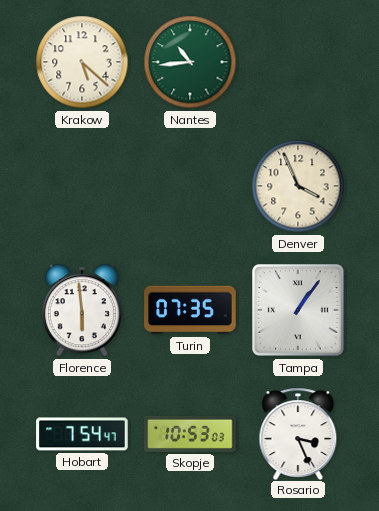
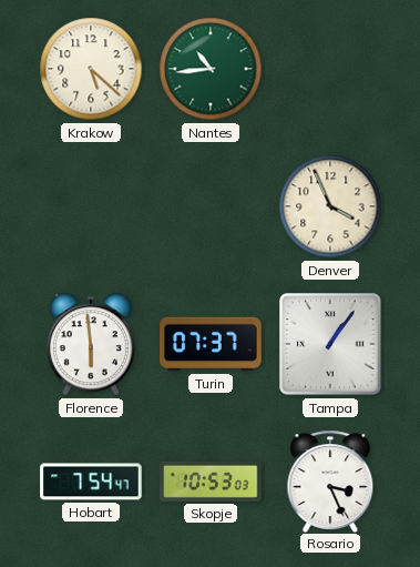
Turin: 07:35 -> 07:37
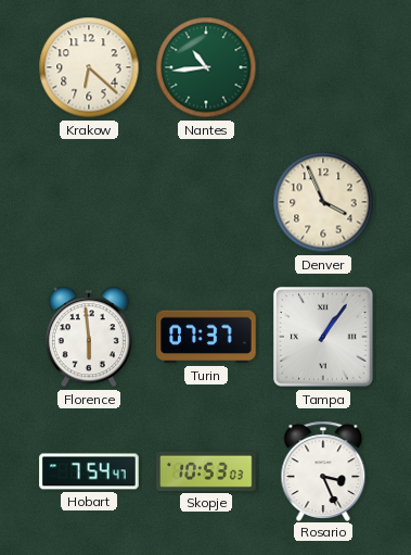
Krakow: 5:22 -> 6:22
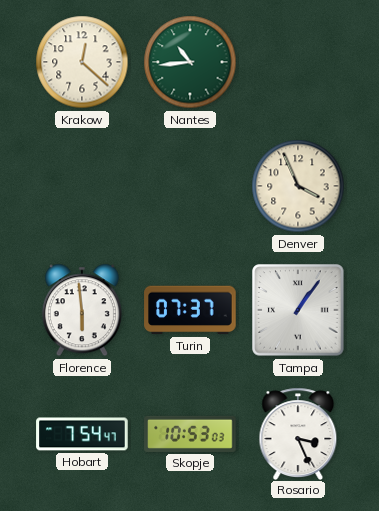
Krakow: 6:22 -> 12:22
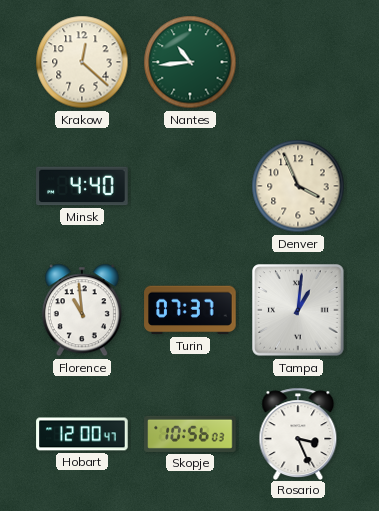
Minsk: none -> 4:40
Florence: 5:59 -> 10:59
Tampa: 1:06 -> 1:01
Hobart: 7:54 -> 12:00
Skopje: 10:53 -> 10:56
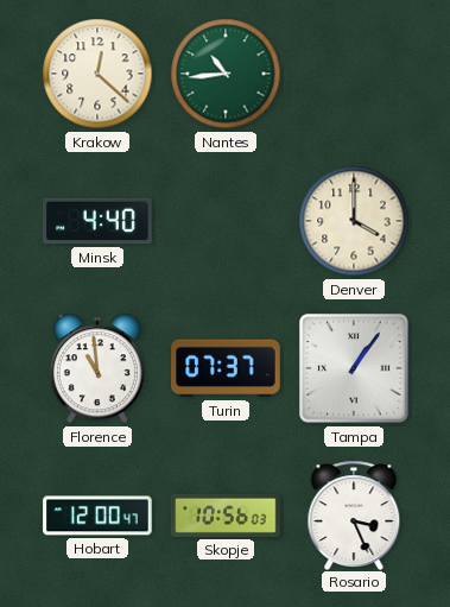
Denver: 3:56 -> 4:00
Tampa: 1:01 -> 1:06
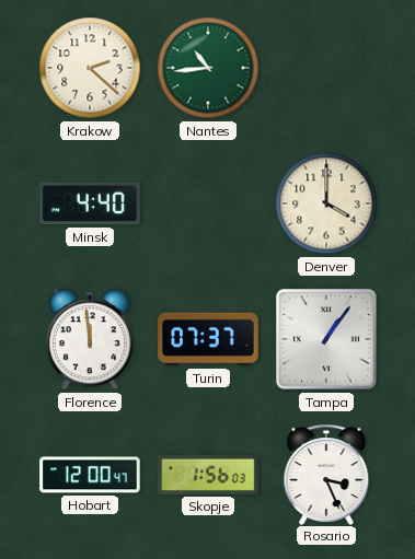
Krakow: 12:22 -> 2:22
Florence: 10:59 -> 11:59
Skopje: 10:56 -> 1:56
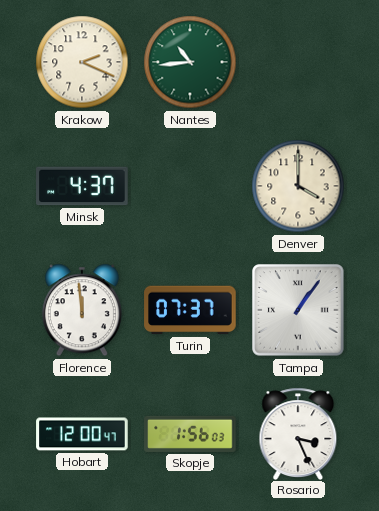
Krakow: 2:22 -> 2:19
Minsk: 4:40 -> 4:37
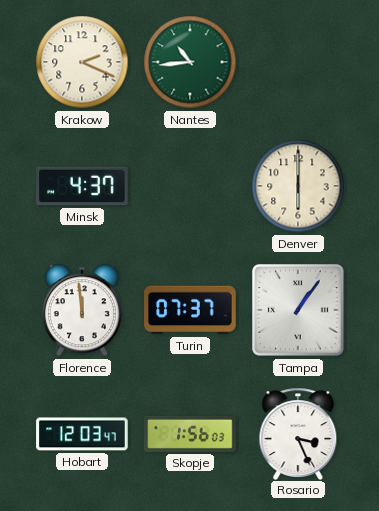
Denver: 4:00 -> 6:00
Hobart: 12:00 -> 12:03
